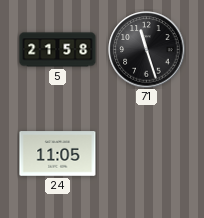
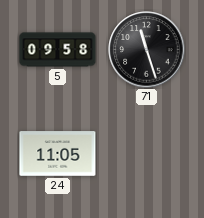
5: 21:58 -> 09:58
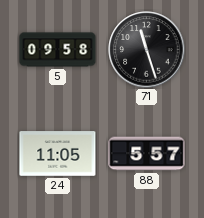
88: none -> 5:57
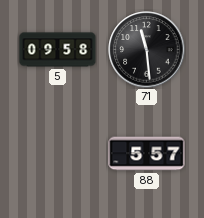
71: 11:27 -> 11:29
24: 11:05 -> none
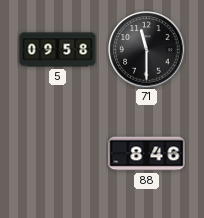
71: 11:29 -> 11:30
88: 5:57 -> 8:46
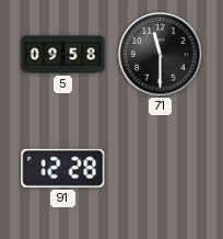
91: none -> 12:28
88: 8:46 -> none
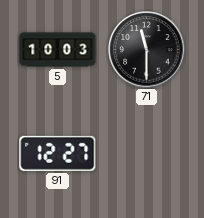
5: 09:58 -> 10:03
91: 12:28 -> 12:27
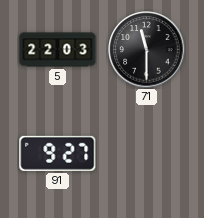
5: 10:03 -> 22:03
91: 12:27 -> 9:27
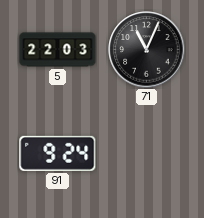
71: 11:30 -> 11:04
91: 9:27 -> 9:24
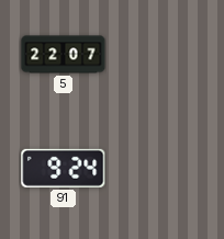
5: 22:03 -> 22:07
71: 11:04 -> none
